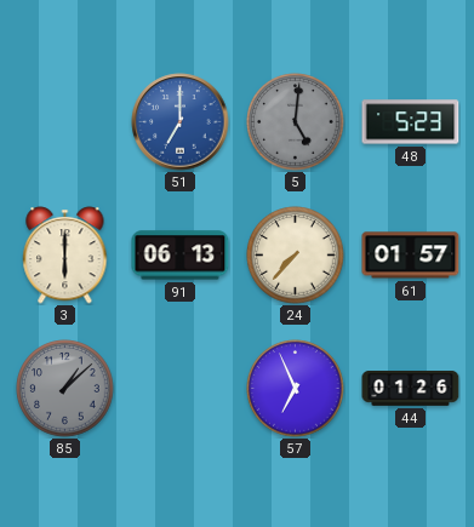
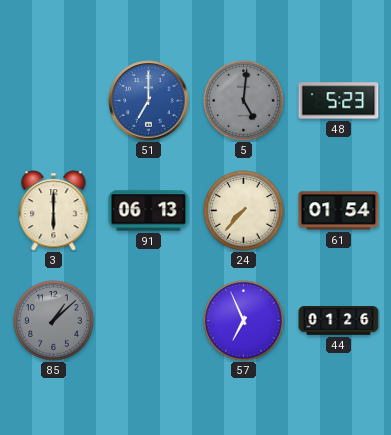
61: 01:57 -> 01:54
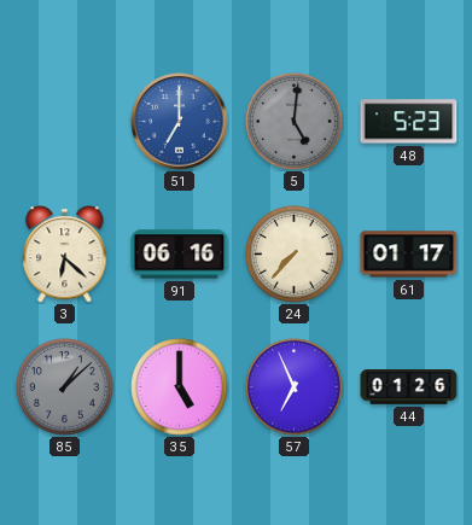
3: 6:00 -> 6:22
91: 06:13 -> 06:16
61: 01:54 -> 01:17
35: none -> 5:00
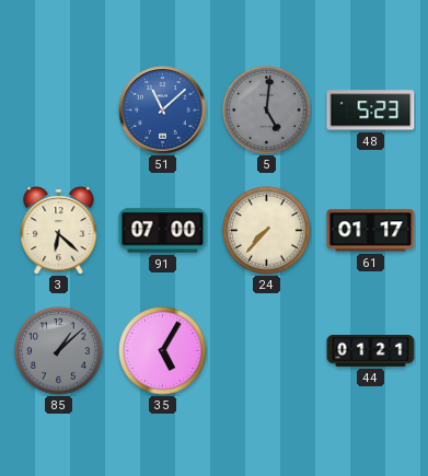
51: 7:00 -> 11:08
91: 06:16 -> 07:00
35: 5:00 -> 5:05
57: 6:56 -> none
44: 01:26 -> 01:21
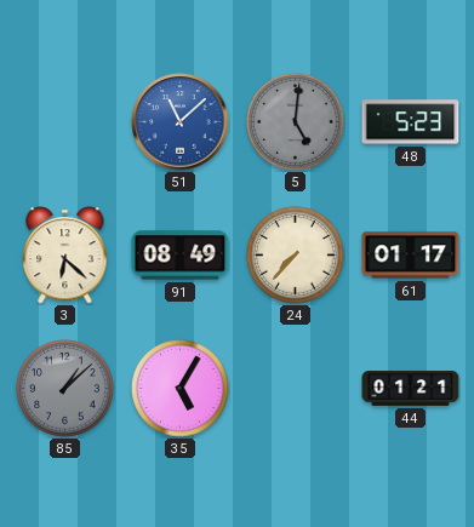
91: 07:00 -> 08:49
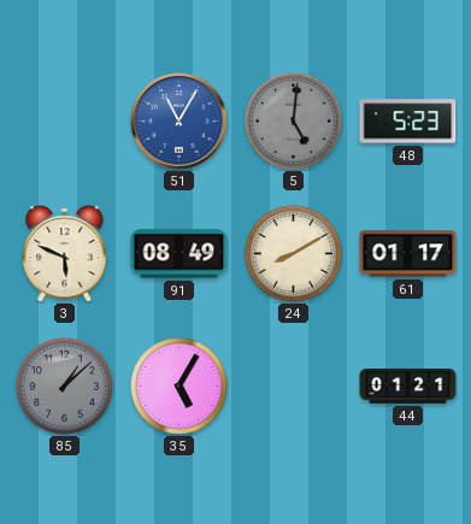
51: 11:08 -> 11:05
3: 6:22 -> 5:49
24: 7:37 -> 8:10
